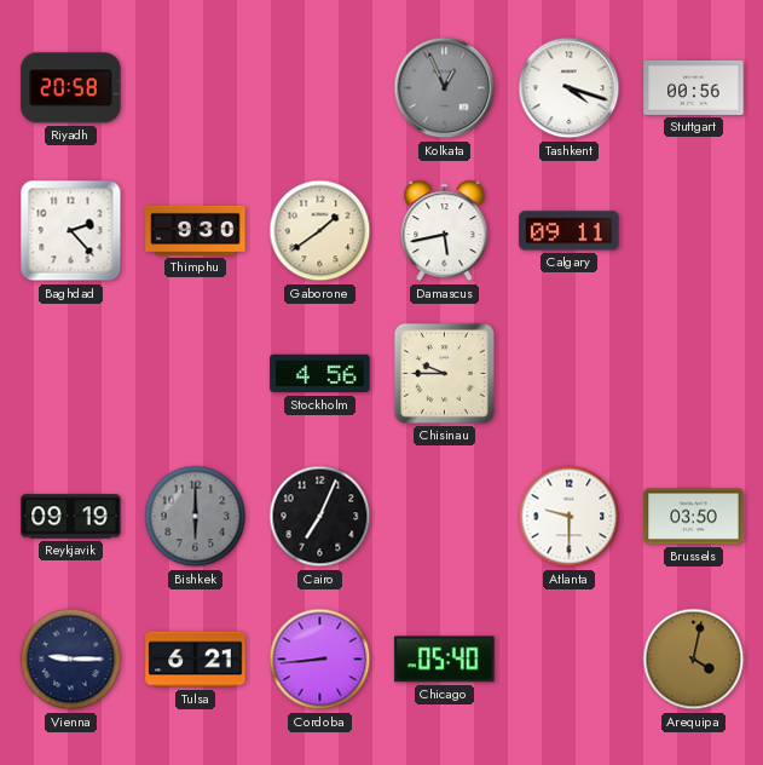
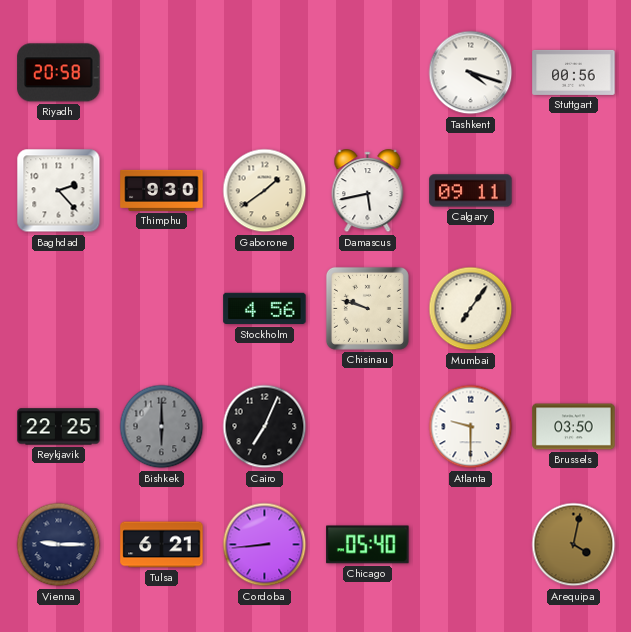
Kolkata: 12:56 -> none
Chisinau: 9:45 -> 9:48
Mumbai: none -> 7:06
Reykjavik: 09:19 -> 22:25
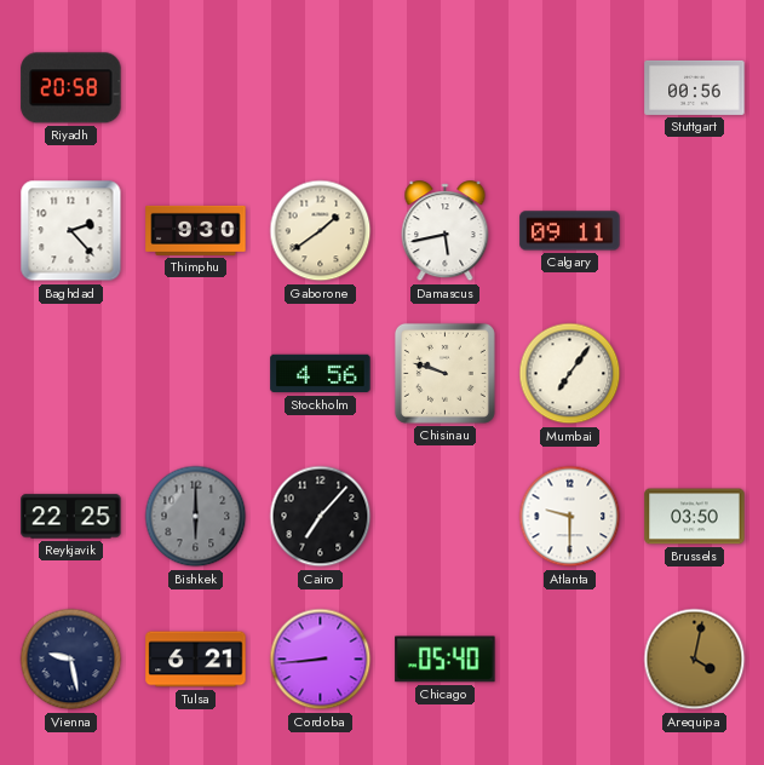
Tashkent: 4:18 -> none
Cairo: 7:04 -> 7:07
Vienna: 9:15 -> 9:28
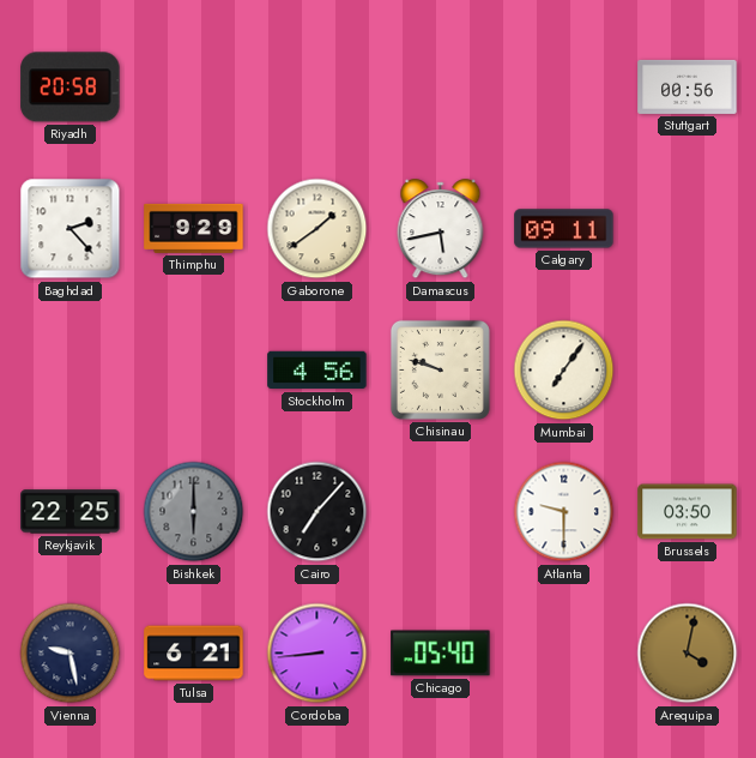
Thimphu: 9:30 -> 9:29
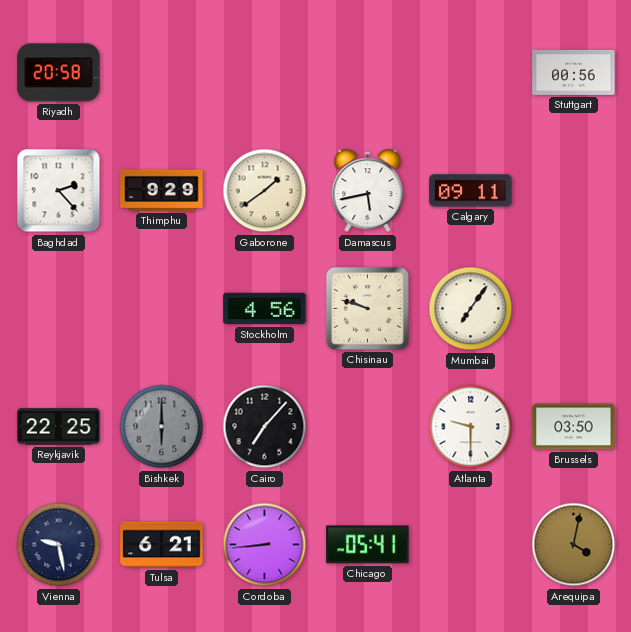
Chicago: 05:40 -> 05:41
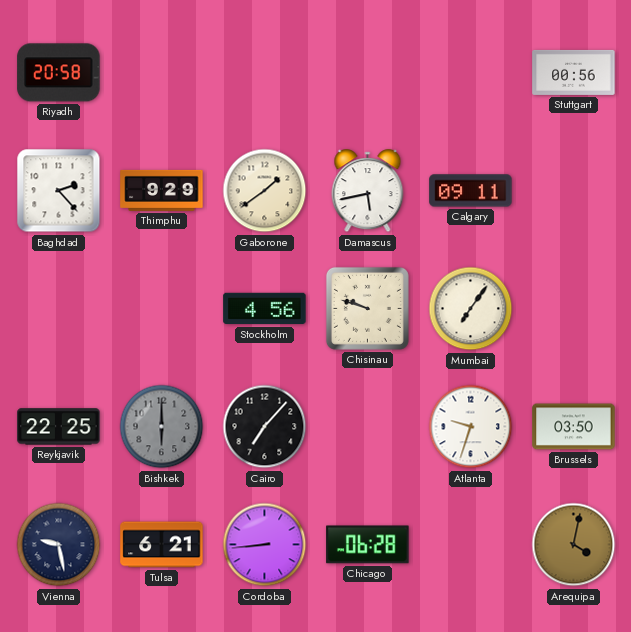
Atlanta: 9:30 -> 9:33
Chicago: 05:41 -> 06:28
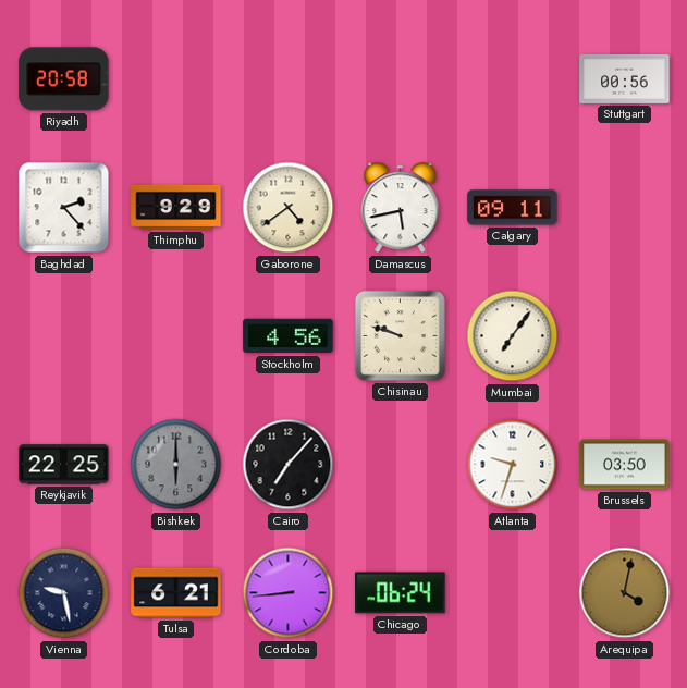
Gaborone: 1:39 -> 4:39
Chicago: 06:28 -> 06:24
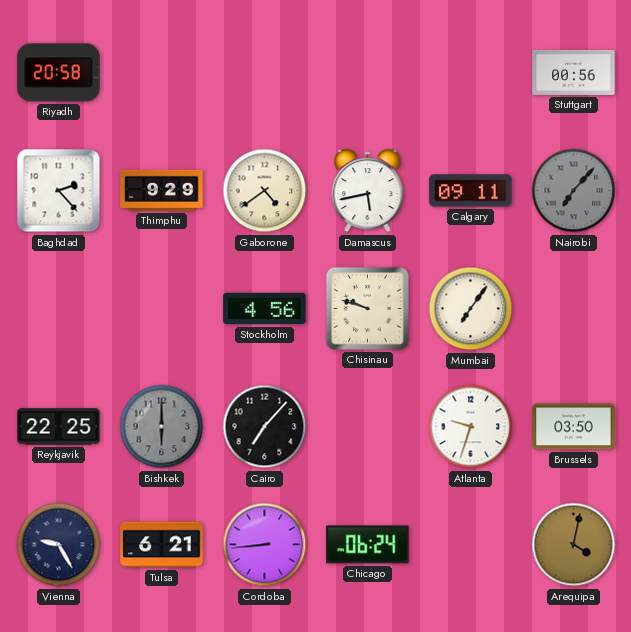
Nairobi: none -> 7:07
Vienna: 9:28 -> 9:25
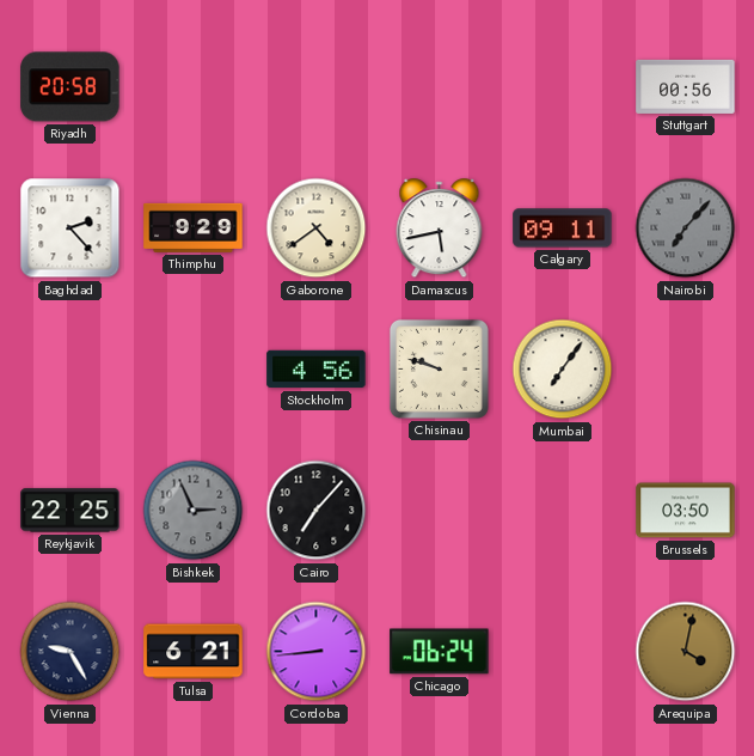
Bishkek: 6:00 -> 2:56
Atlanta: 9:33 -> none
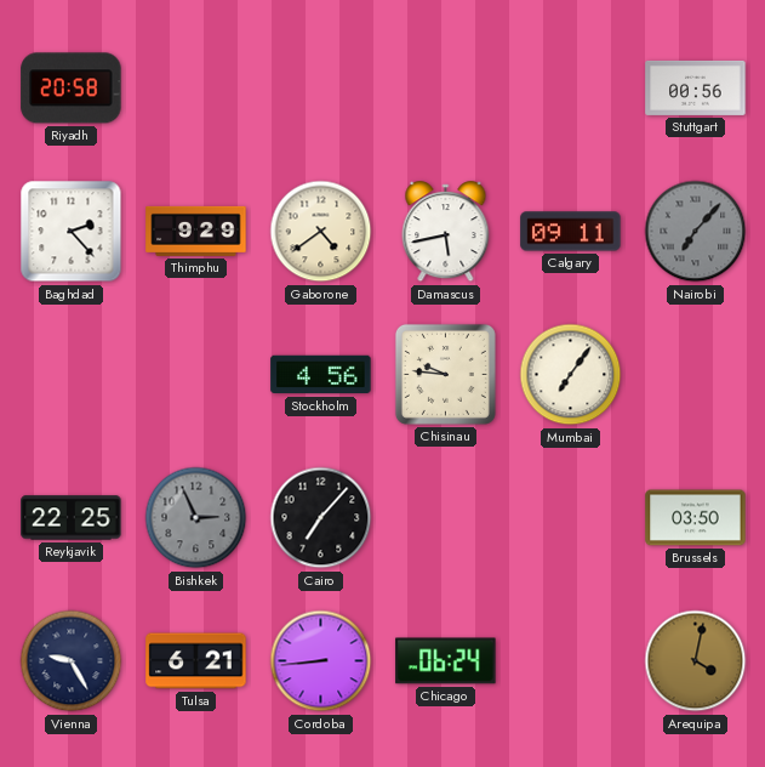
Chisinau: 9:48 -> 9:46
